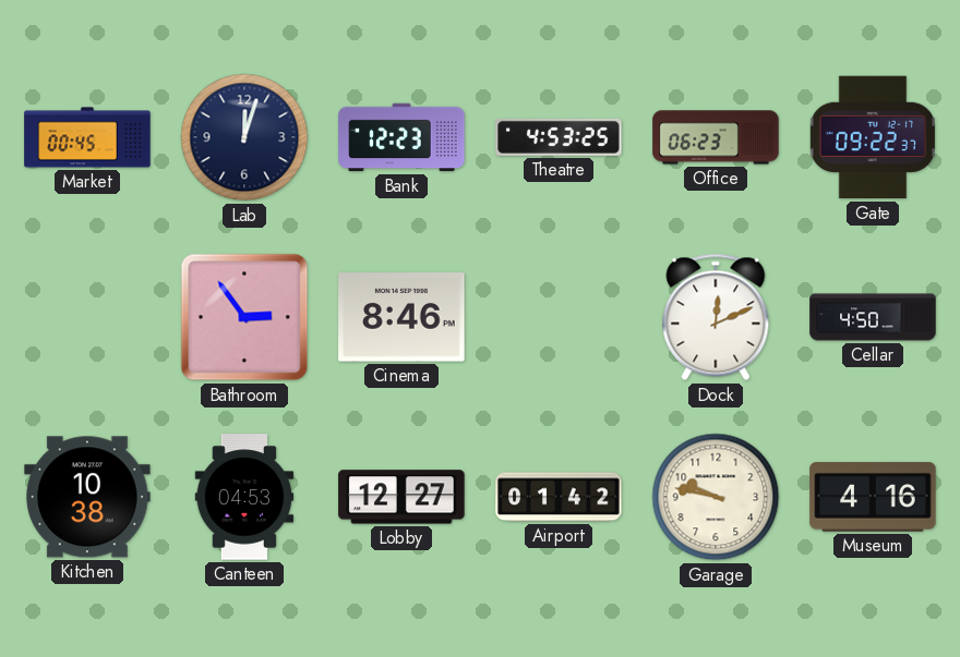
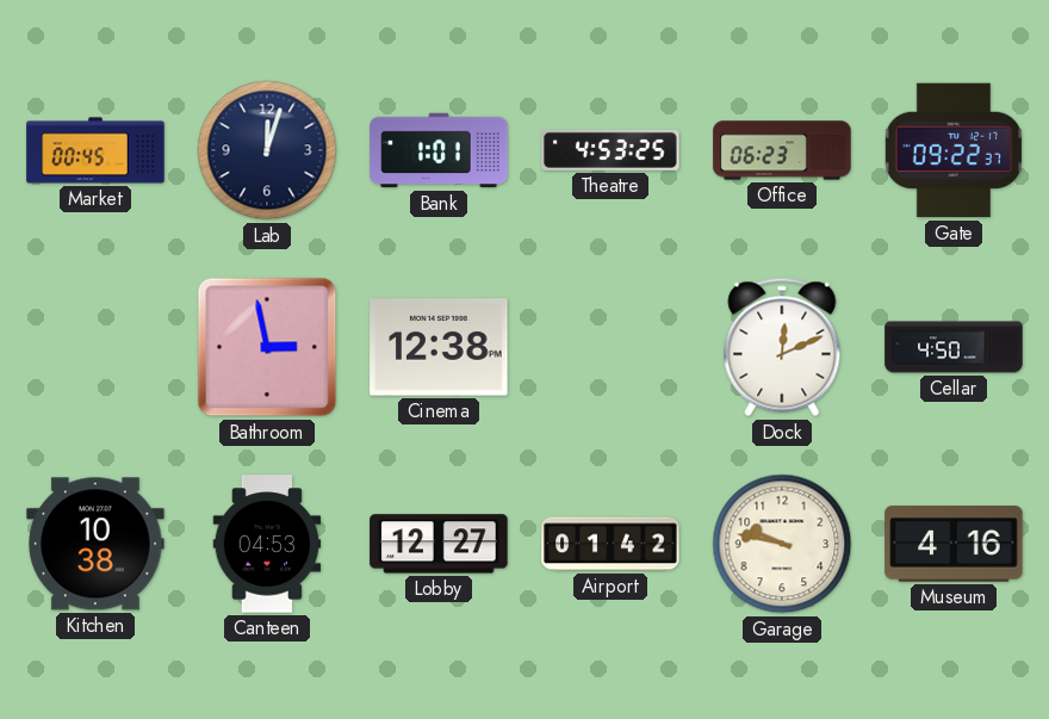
Bank: 12:23 -> 1:01
Bathroom: 2:54 -> 2:58
Cinema: 8:46 -> 12:38
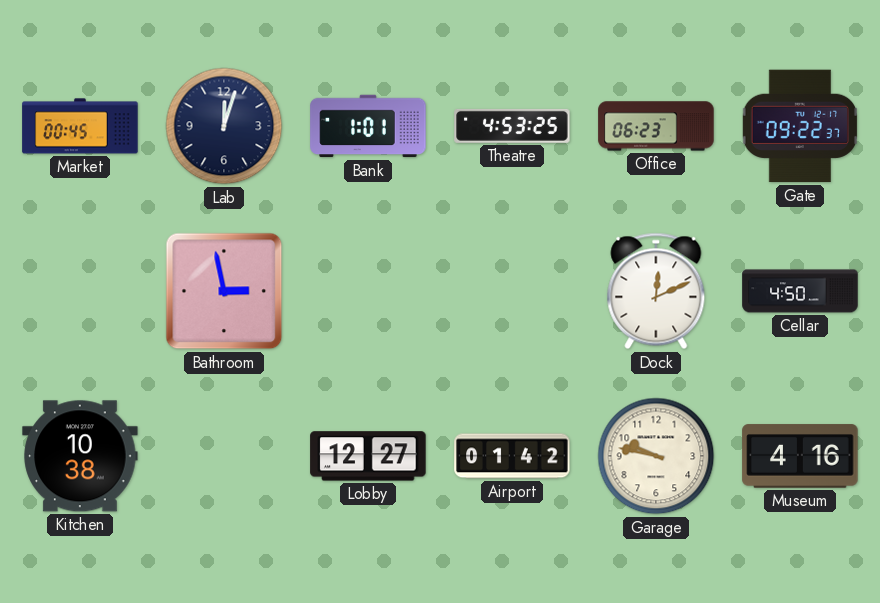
Cinema: 12:38 -> none
Canteen: 04:53 -> none
